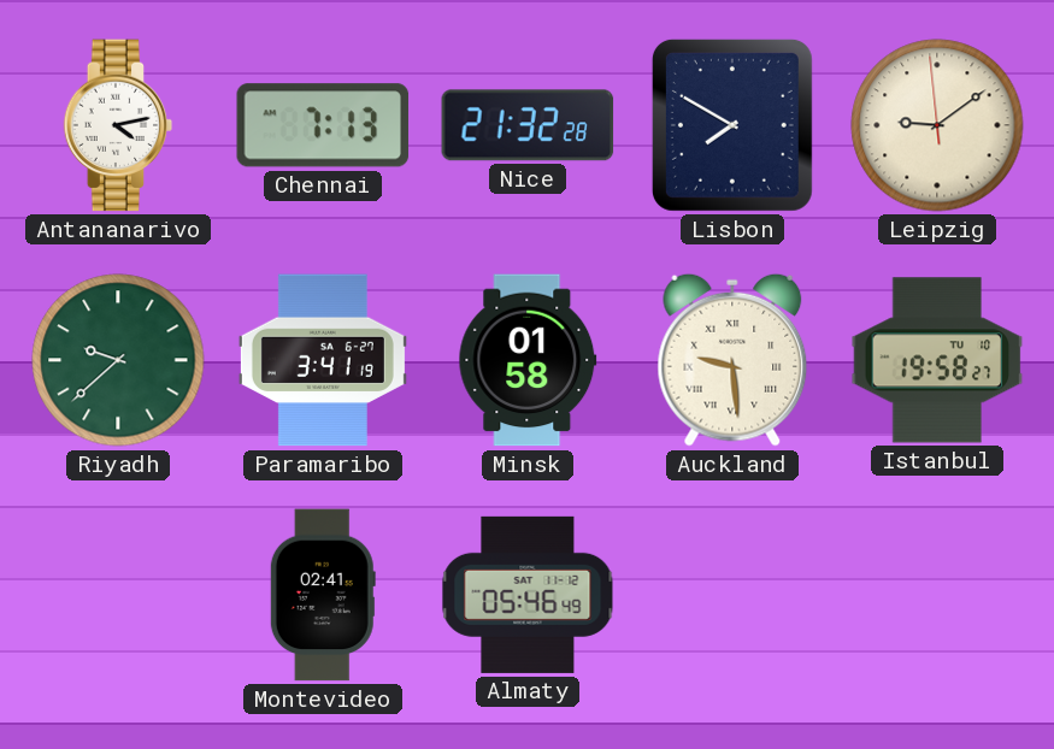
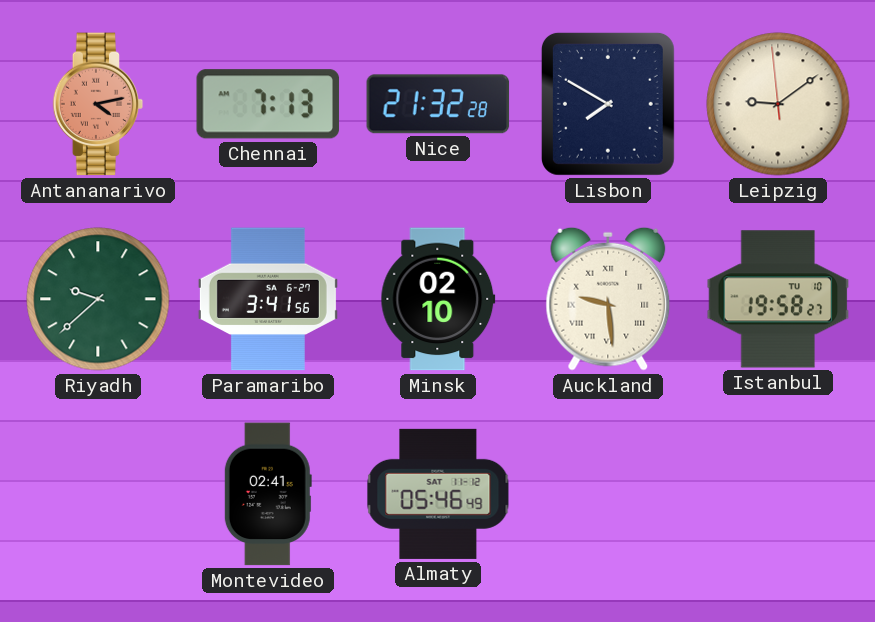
Antananarivo dial: white -> salmon
Paramaribo: 3:41:19 -> 3:41:56
Minsk: 01:58 -> 02:10
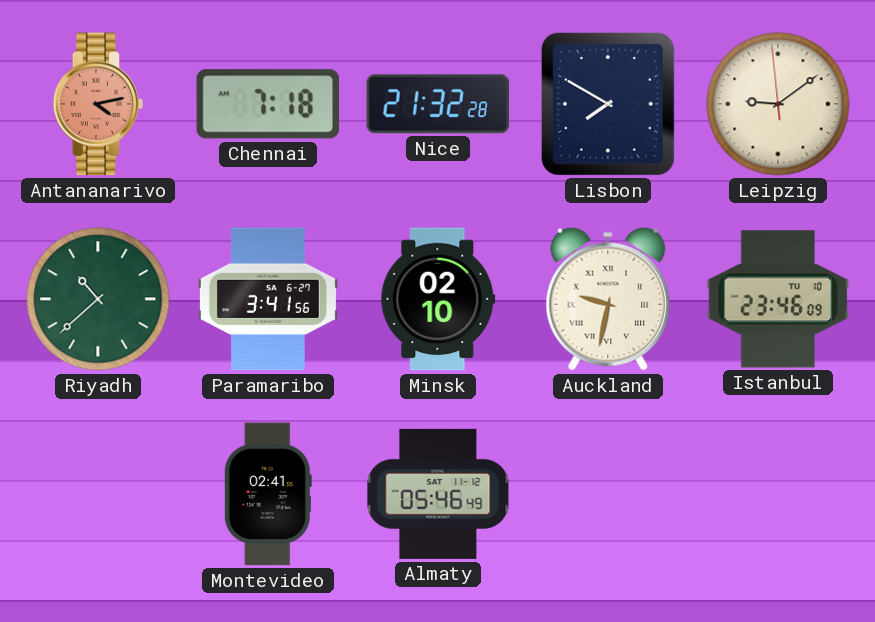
Chennai: 7:13 -> 7:18
Riyadh: 9:38 -> 10:38
Auckland: 9:29 -> 9:32
Istanbul: 19:58 -> 23:46
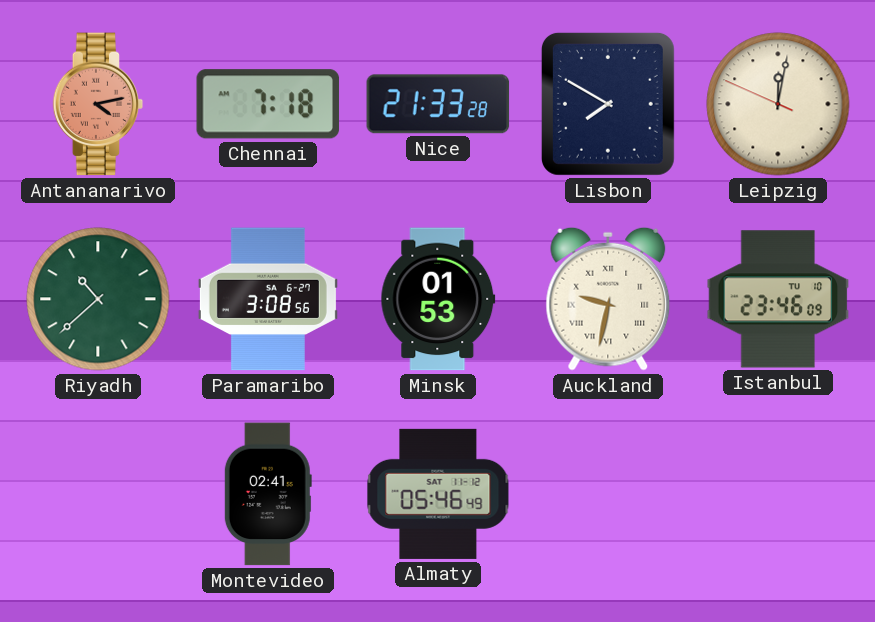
Nice: 21:32 -> 21:33
Leipzig: 9:08 -> 12:01
Paramaribo: 3:41 -> 3:08
Minsk: 02:10 -> 01:53
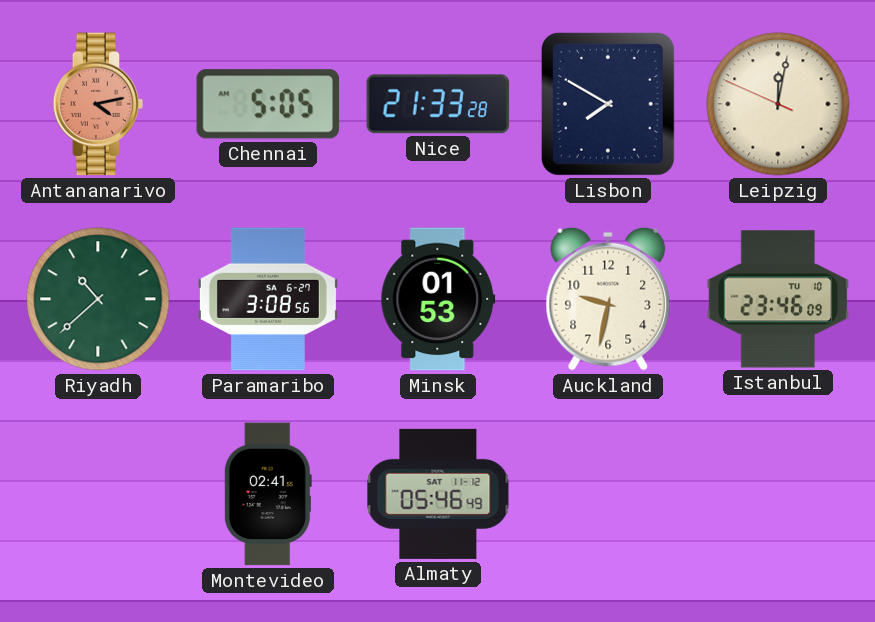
Chennai: 7:18 -> 5:05
Auckland numerals: Roman -> Arabic
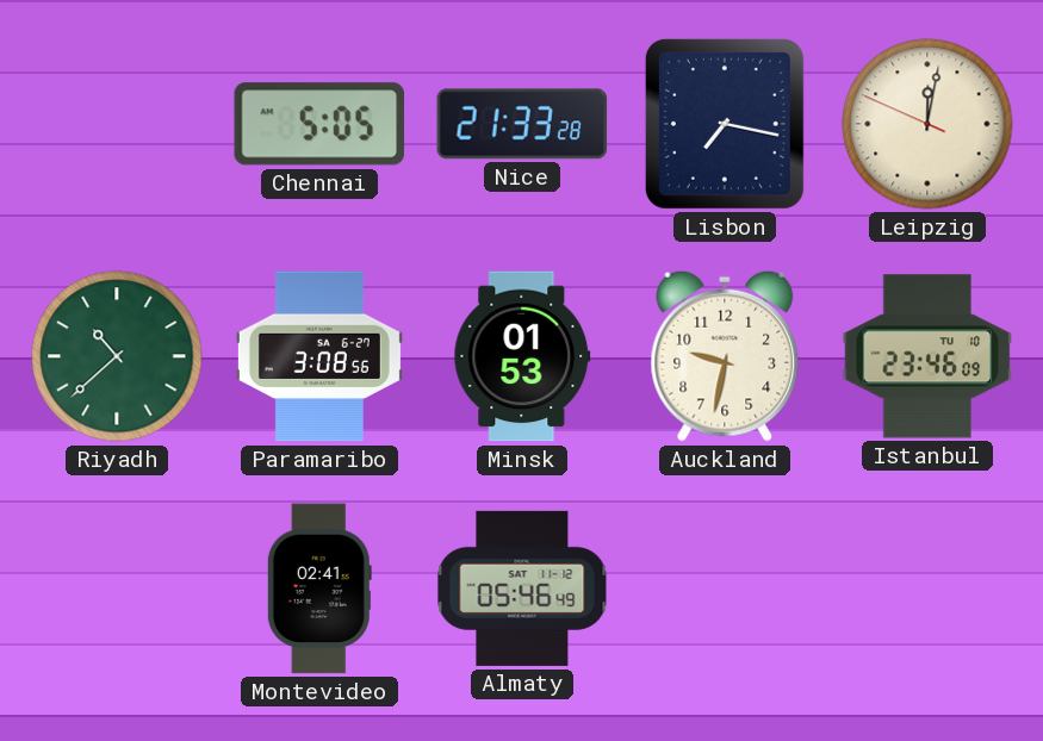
Antananarivo: 4:13 -> none
Lisbon: 7:50 -> 7:17
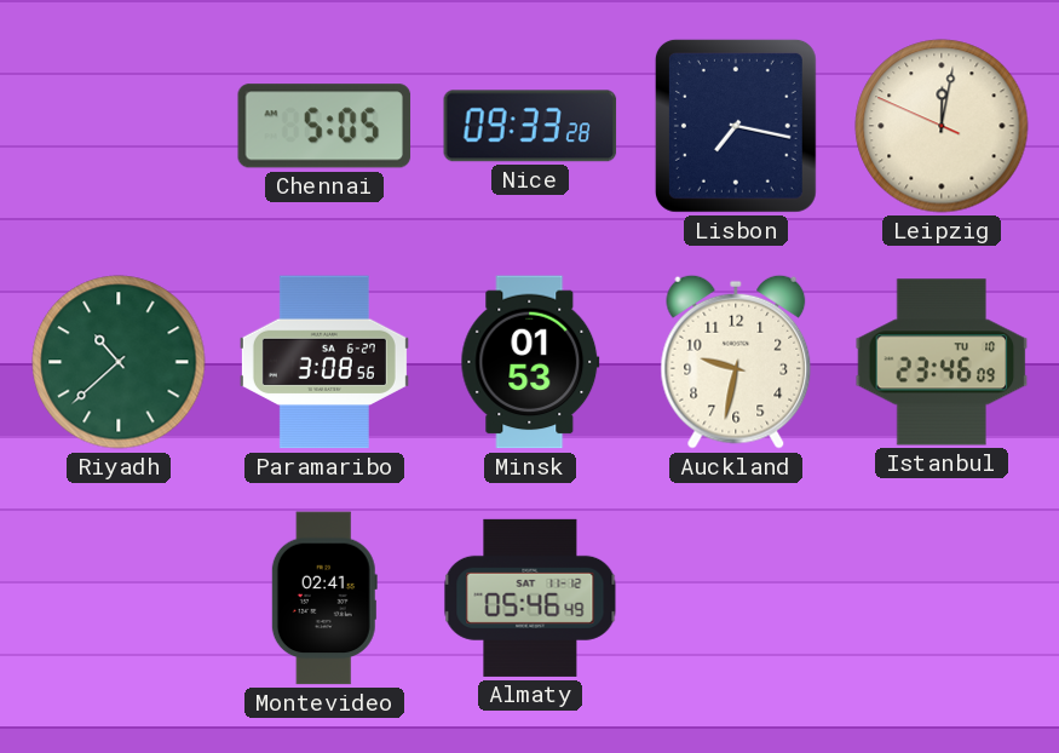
Nice: 21:33 -> 09:33
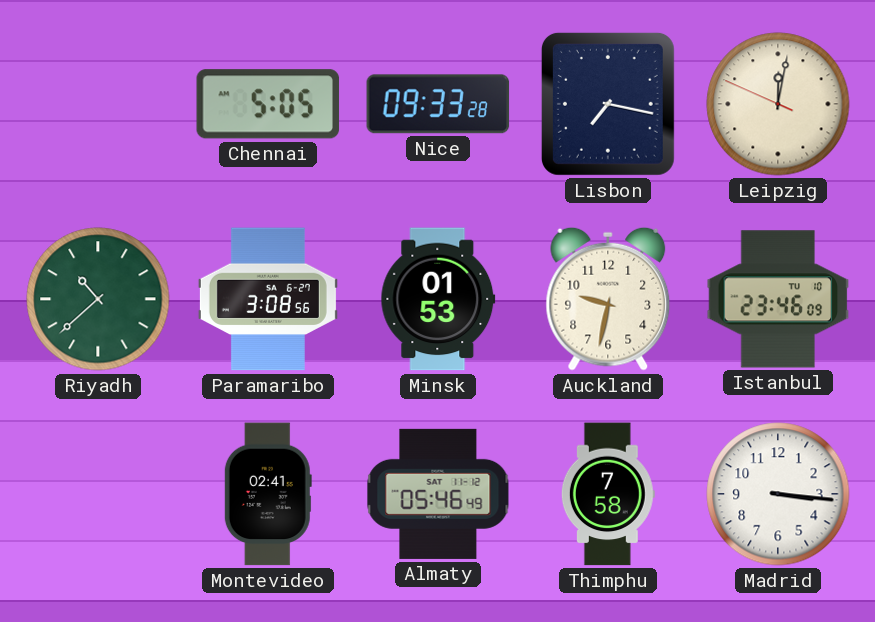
Thimphu: none -> 7:58
Madrid: none -> 3:16
